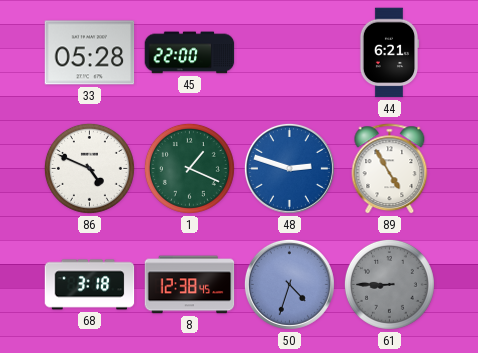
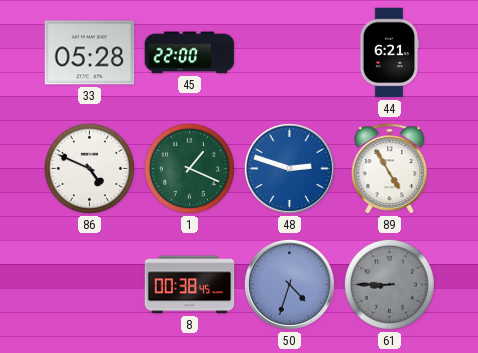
68: 3:18 -> none
8: 12:38 -> 00:38
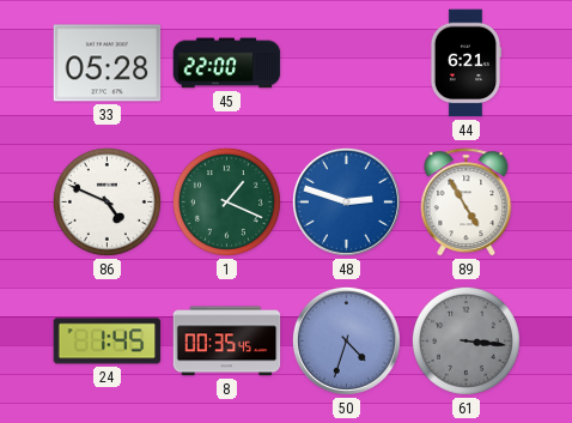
24: none -> 1:45
8: 00:38 -> 00:35
61: 8:45 -> 3:16
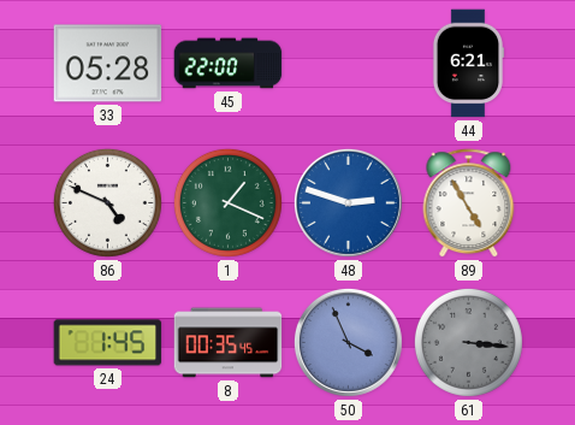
50: 4:33 -> 3:56
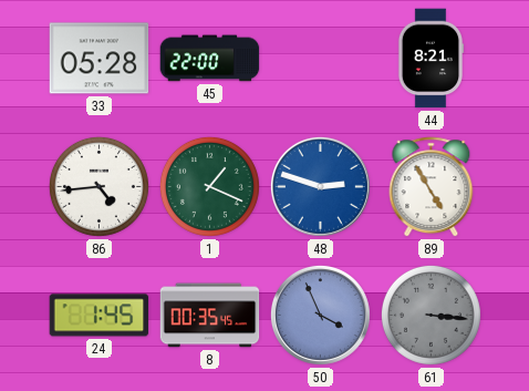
44: 6:21 -> 8:21
86: 4:49 -> 4:44
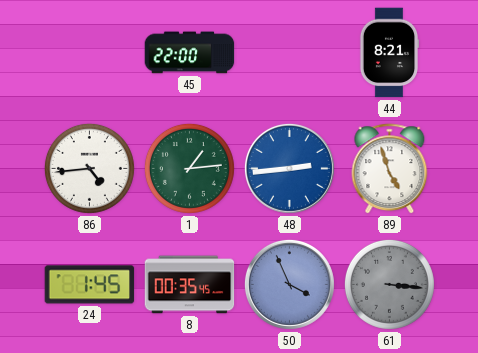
33: 05:28 -> none
1: 1:19 -> 1:14
48: 2:48 -> 2:44
89: 4:55 -> 4:57
